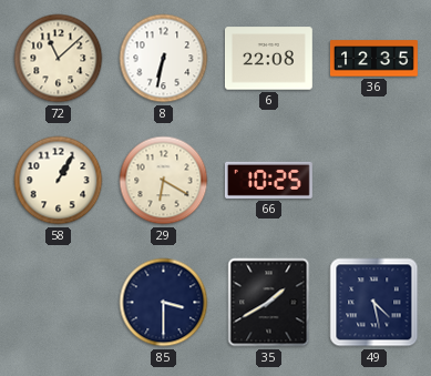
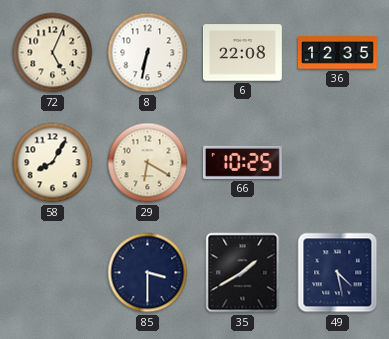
72: 11:08 -> 5:04
58: 1:05 -> 8:05
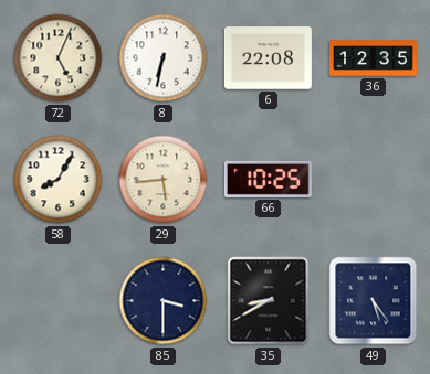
29: 6:20 -> 5:44
35: 1:40 -> 8:40
49: 4:28 -> 5:24
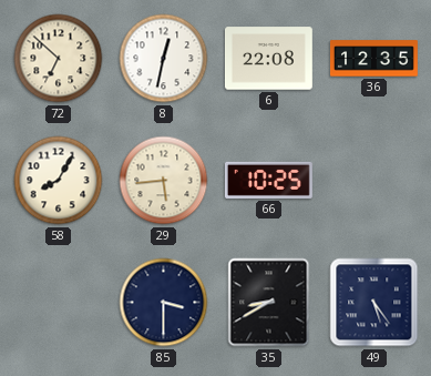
72: 5:04 -> 6:52
8: 6:32 -> 12:32
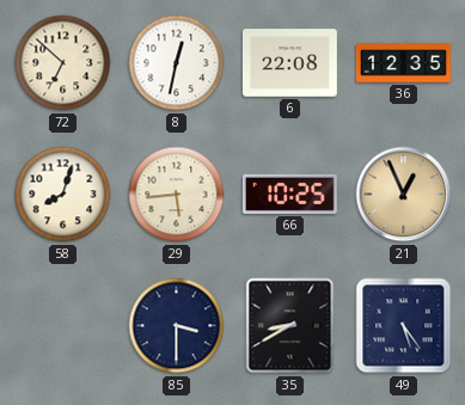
58: 8:05 -> 8:03
21: none -> 12:56
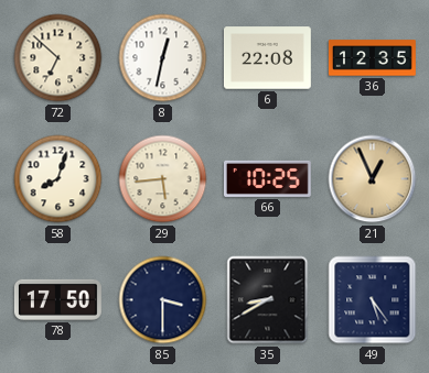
78: none -> 17:50
